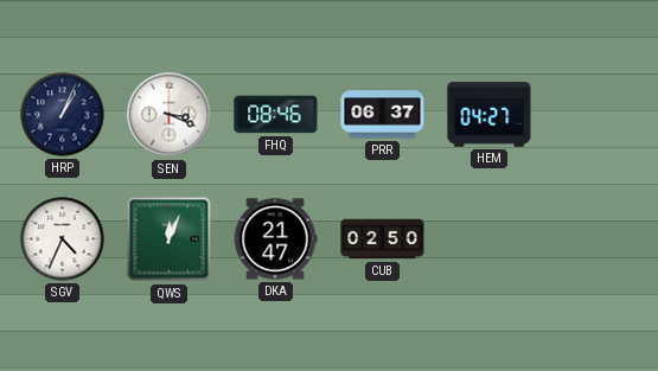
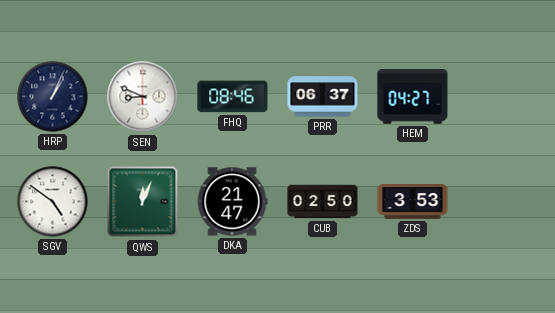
SEN: 3:19 -> 8:49
SGV: 4:34 -> 4:51
ZDS: none -> 3:53
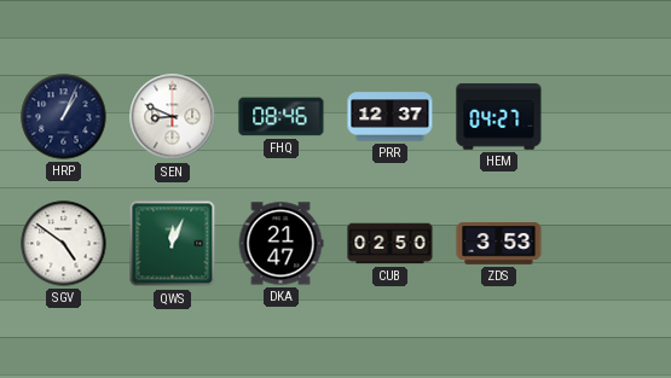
PRR: 06:37 -> 12:37
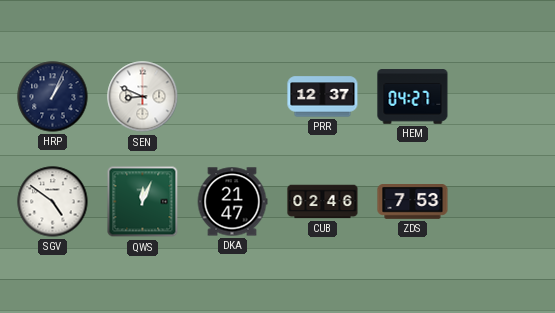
FHQ: 08:46 -> none
CUB: 02:50 -> 02:46
ZDS: 3:53 -> 7:53
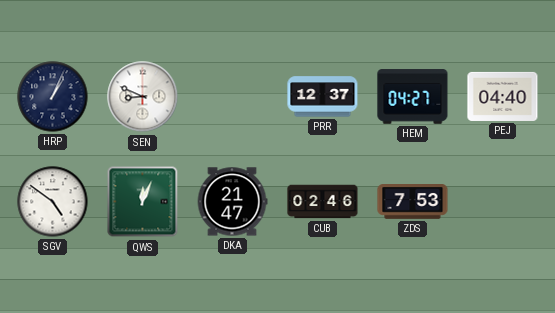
PEJ: none -> 04:40
